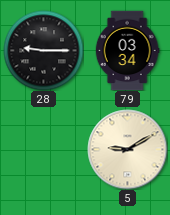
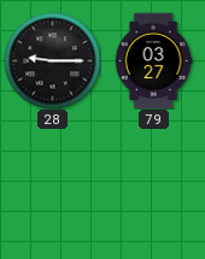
79: 03:34 -> 03:27
5: 9:10 -> none
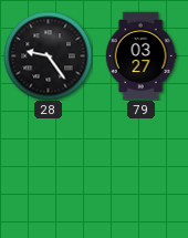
28: 9:15 -> 9:24
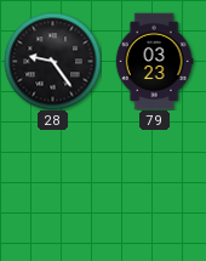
79: 03:27 -> 03:23
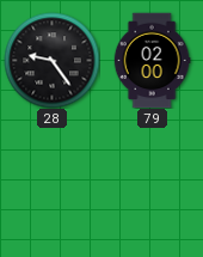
79: 03:23 -> 02:00
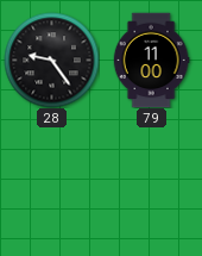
79: 02:00 -> 11:00
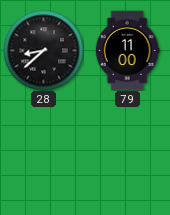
28: 9:24 -> 8:38
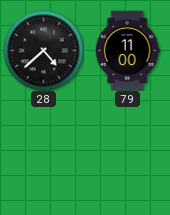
28: 8:38 -> 4:38
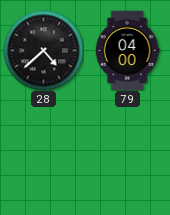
79: 11:00 -> 04:00
